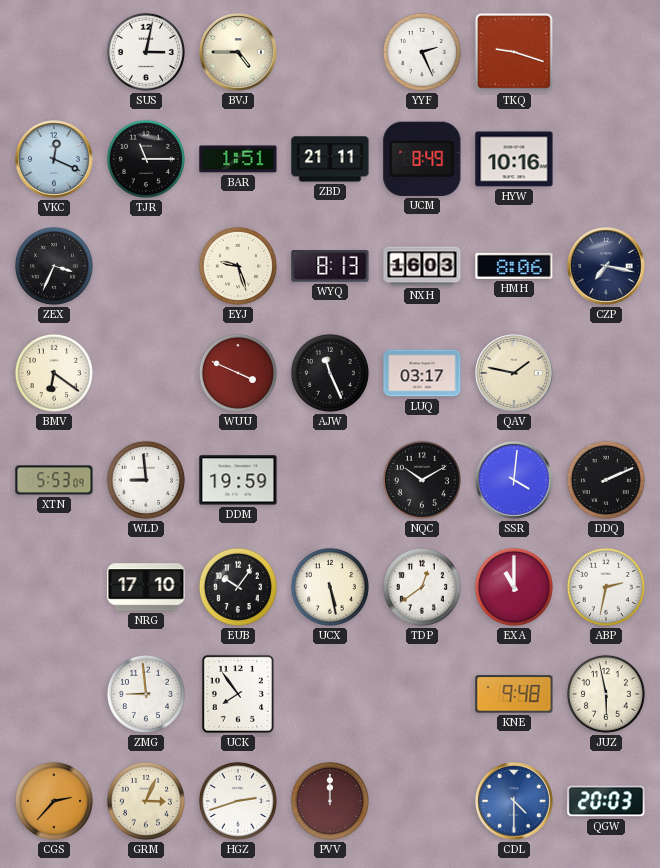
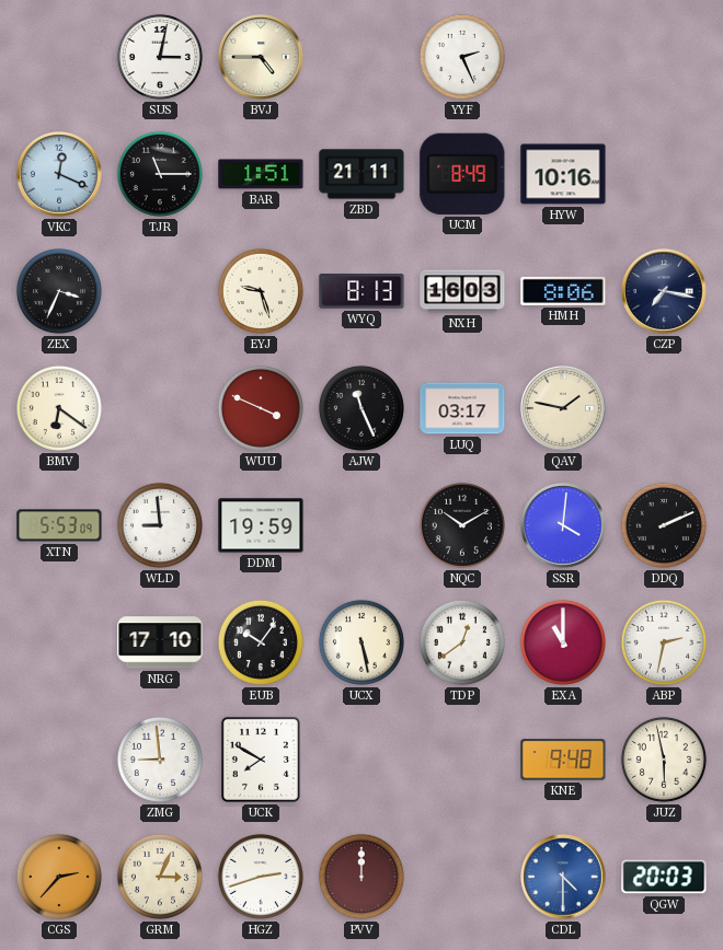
TKQ: 9:18 -> none
UCK: 7:54 -> 7:50
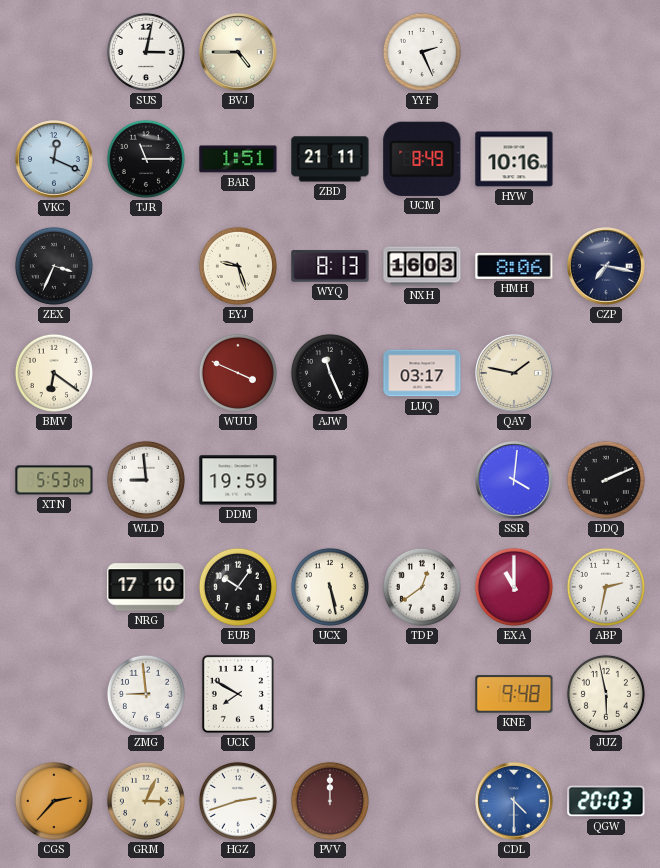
NQC: 10:10 -> none
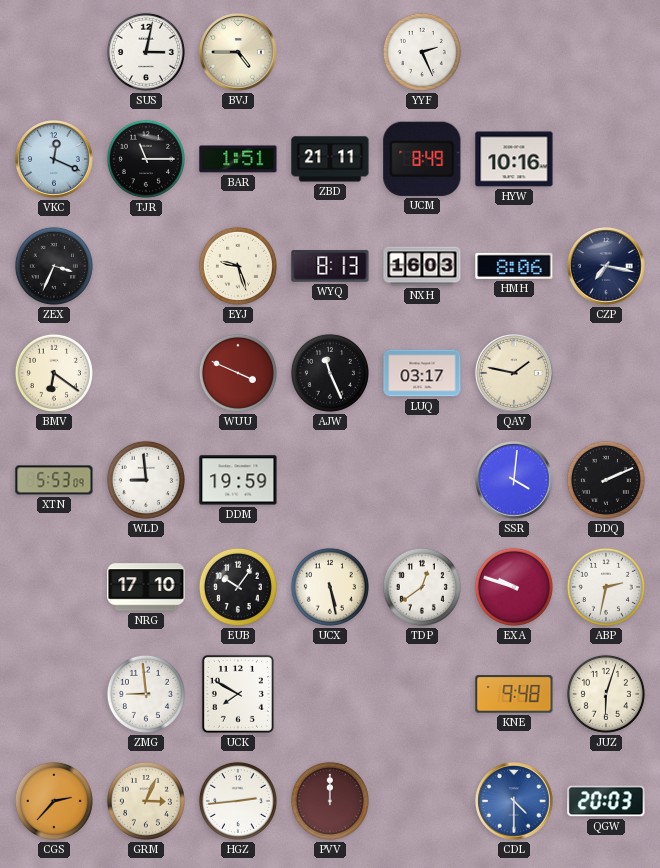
EXA: 11:00 -> 9:48
JUZ: 5:58 -> 6:03
HGZ: 2:42 -> 2:44
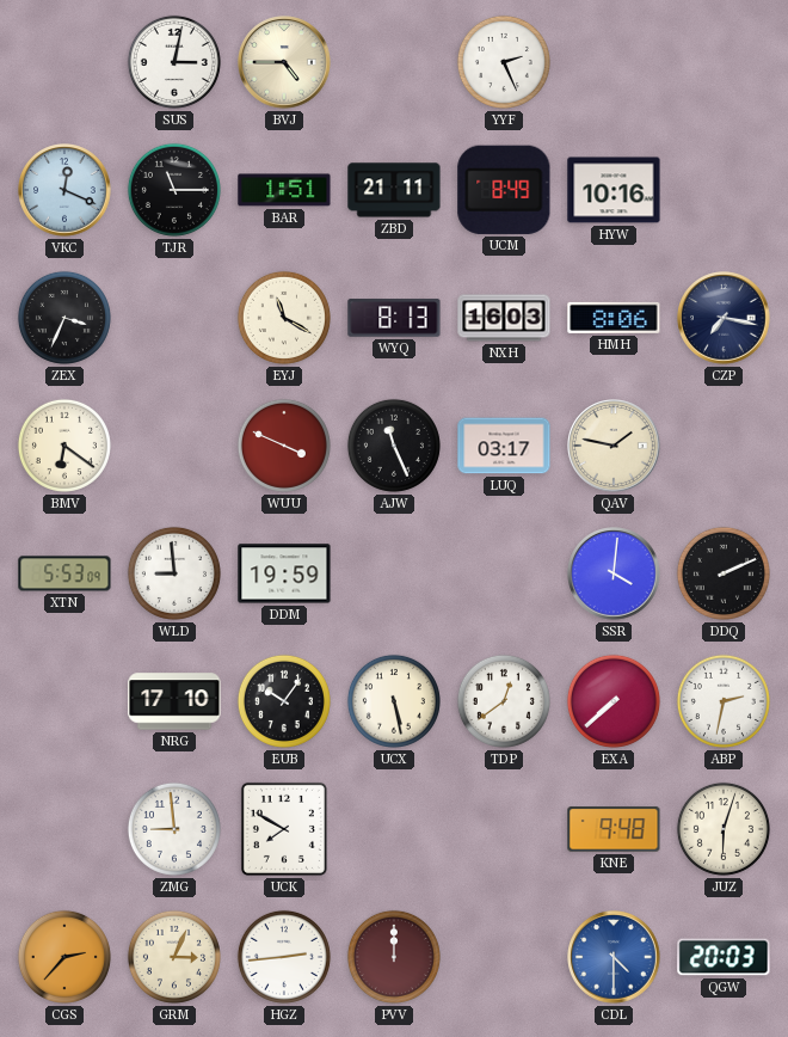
EYJ: 9:27 -> 11:20
EXA: 9:48 -> 7:38
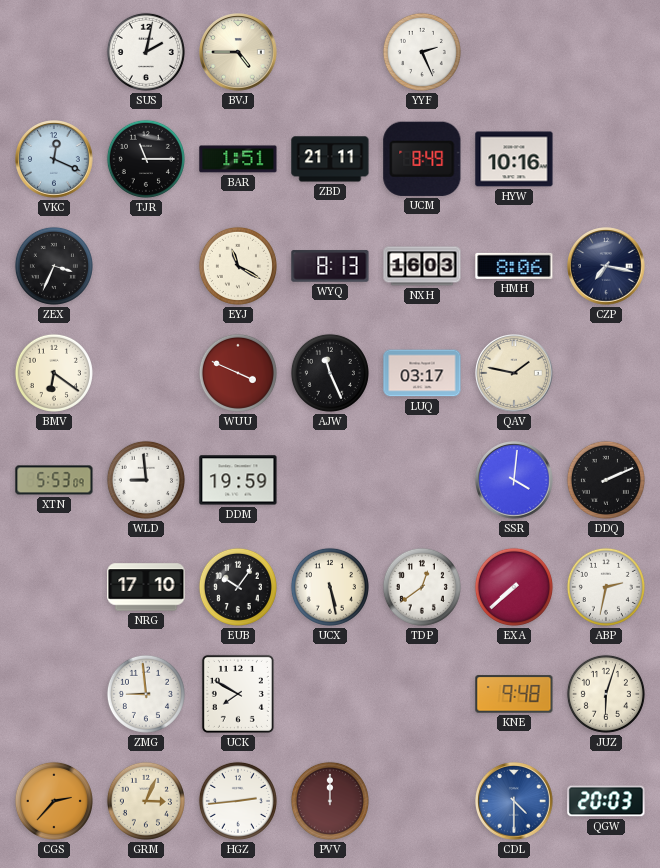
SUS: 3:02 -> 2:02
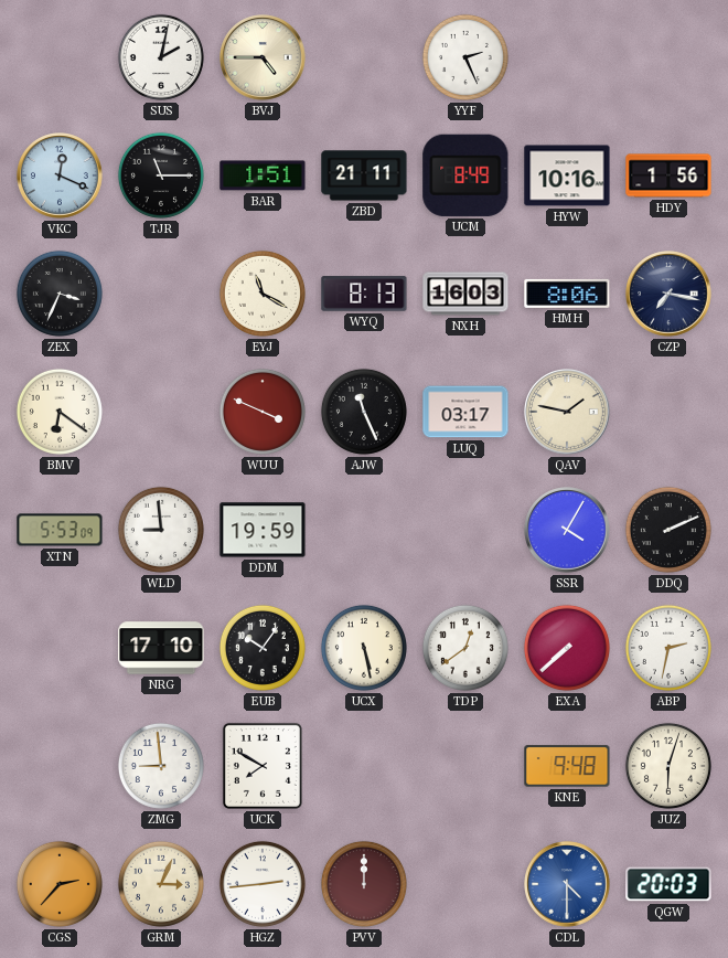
HDY: none -> 1:56
SSR: 4:01 -> 4:05
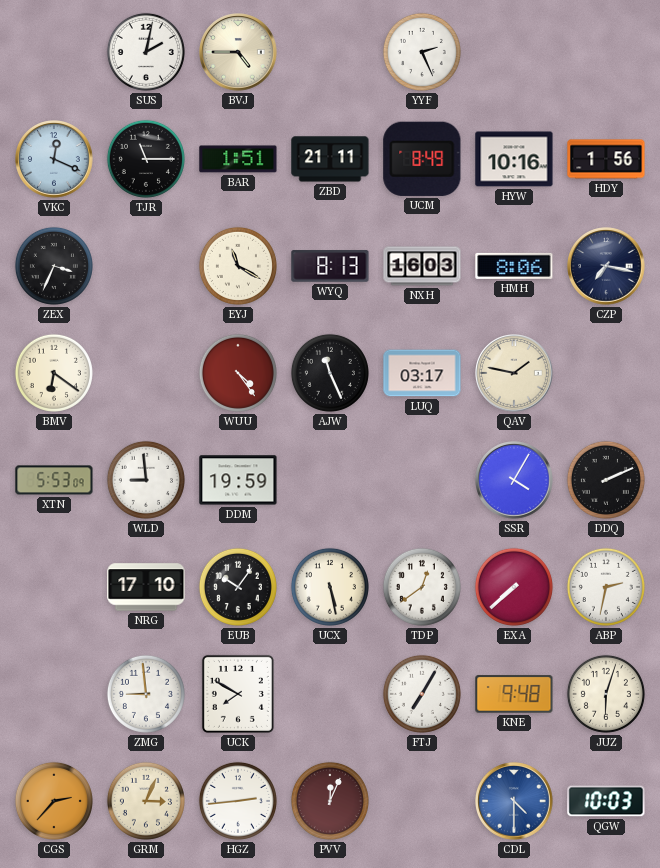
WUU: 3:49 -> 4:24
FTJ: none -> 7:05
PVV: 12:00 -> 12:04
QGW: 20:03 -> 10:03
